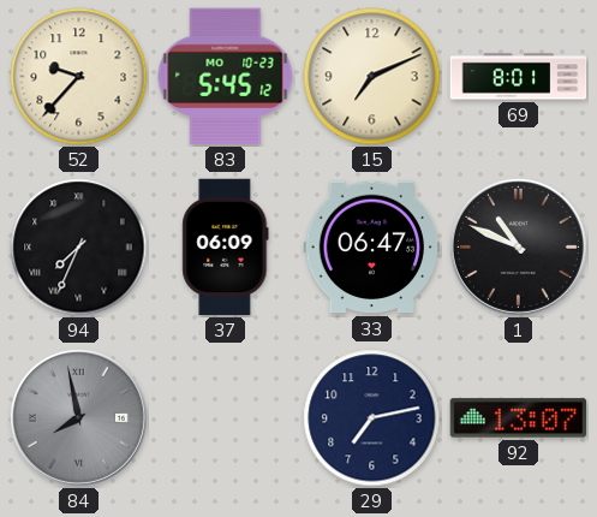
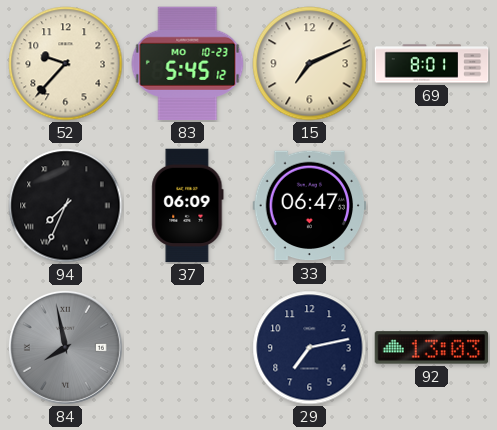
1: 10:49 -> none
92: 13:07 -> 13:03
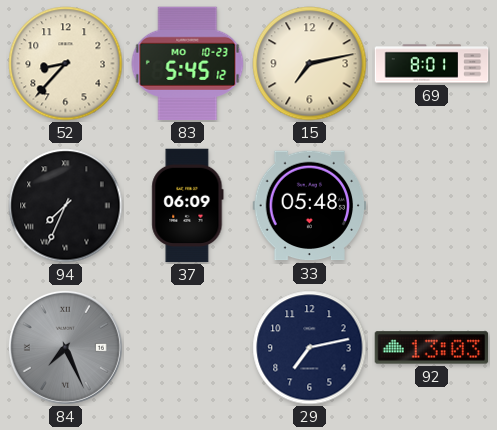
52: 9:37 -> 8:37
15: 7:11 -> 7:13
33: 06:47 -> 05:48
84: 7:58 -> 7:26
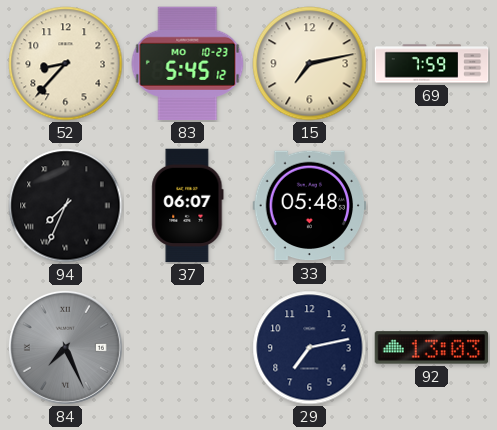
69: 8:01 -> 7:59
37: 06:09 -> 06:07
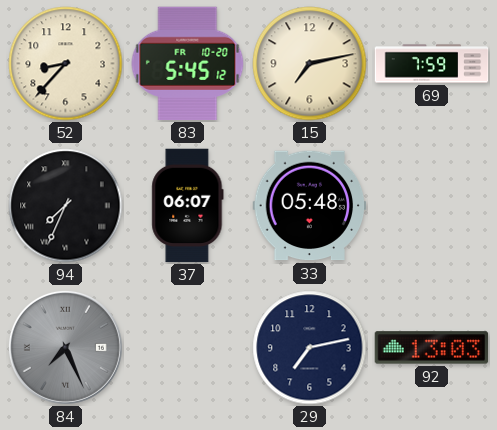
83 date: MO 10-23 -> FR 10-20
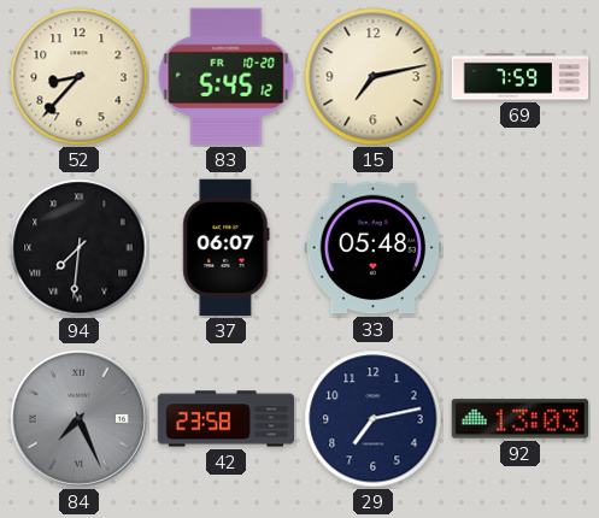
94: 7:34 -> 7:31
42: none -> 23:58
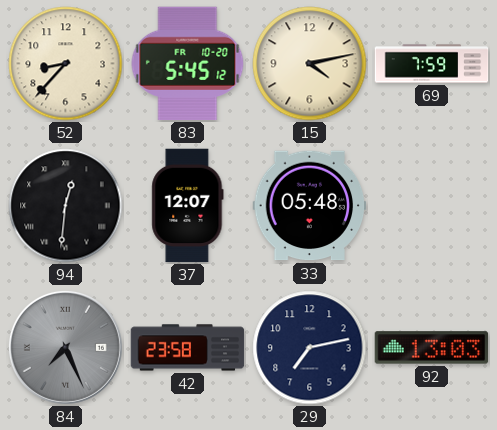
15: 7:13 -> 4:13
94: 7:31 -> 12:31
37: 06:07 -> 12:07
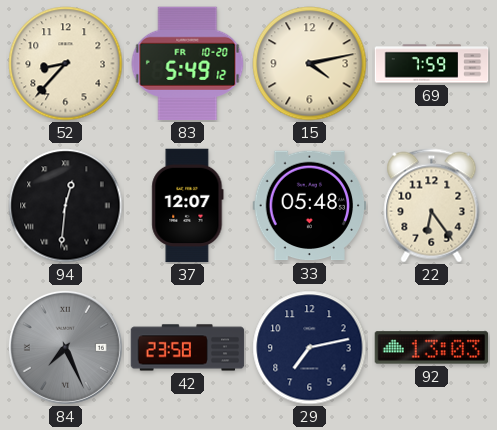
83: 5:45 -> 5:49
22: none -> 6:24
